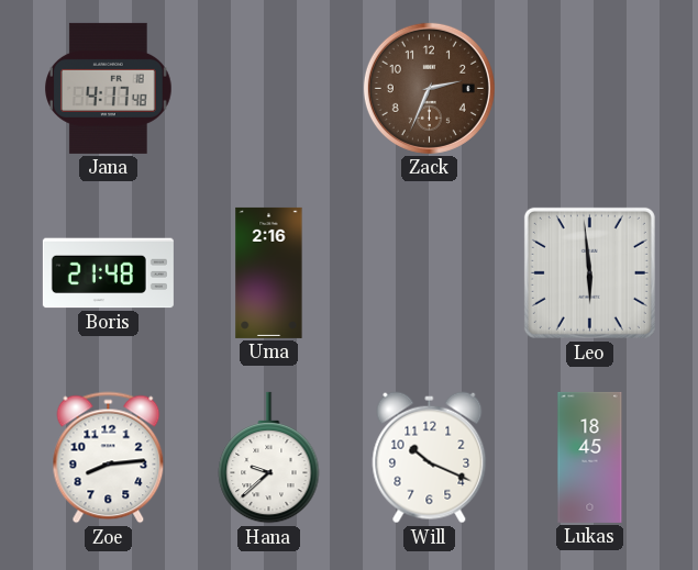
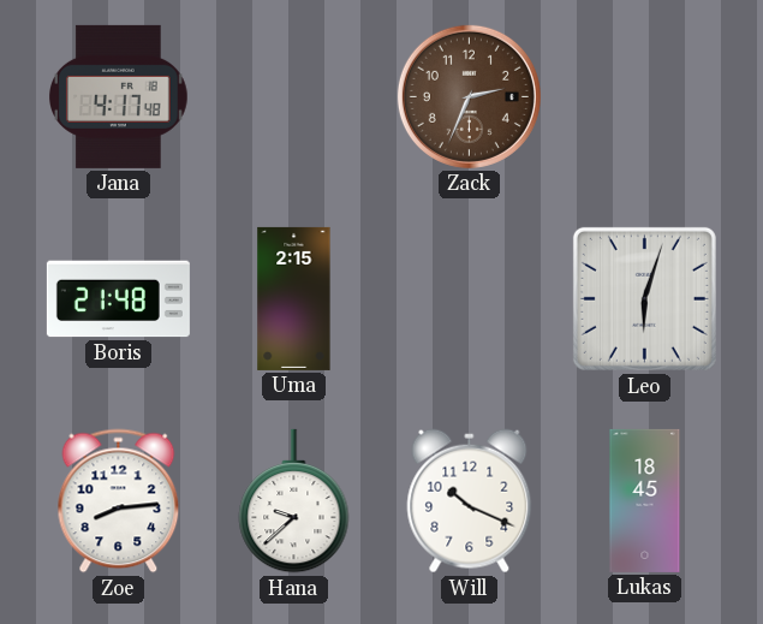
Uma: 2:16 -> 2:15
Leo: 5:59 -> 6:03
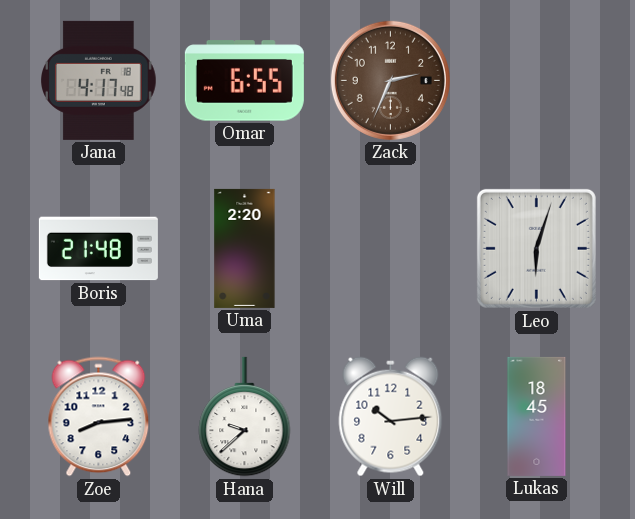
Omar: none -> 6:55
Uma: 2:15 -> 2:20
Will: 10:19 -> 10:14
